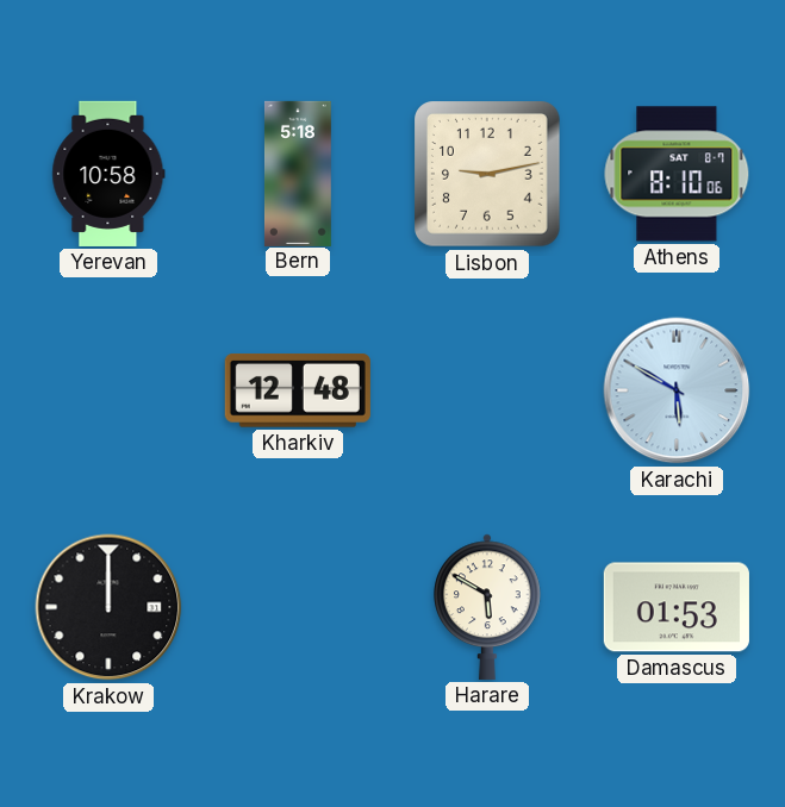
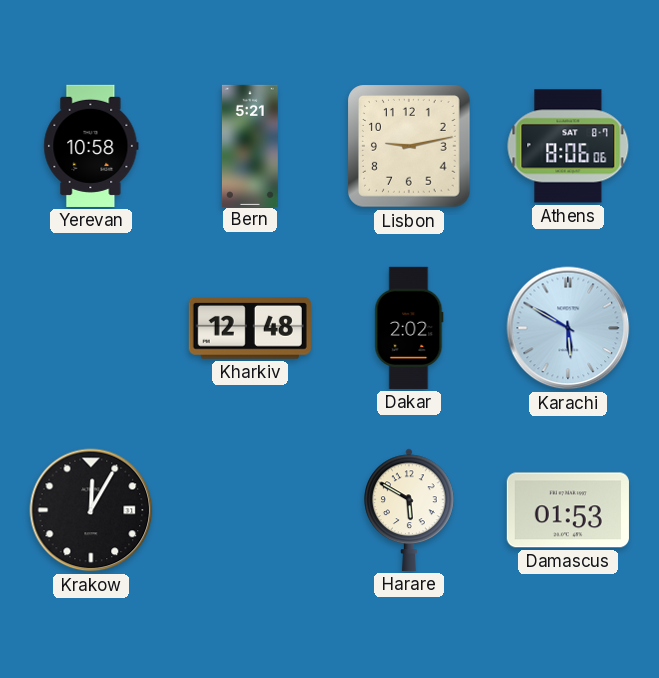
Bern: 5:18 -> 5:21
Athens: 8:10 -> 8:06
Dakar: none -> 2:02
Krakow: 12:00 -> 12:05
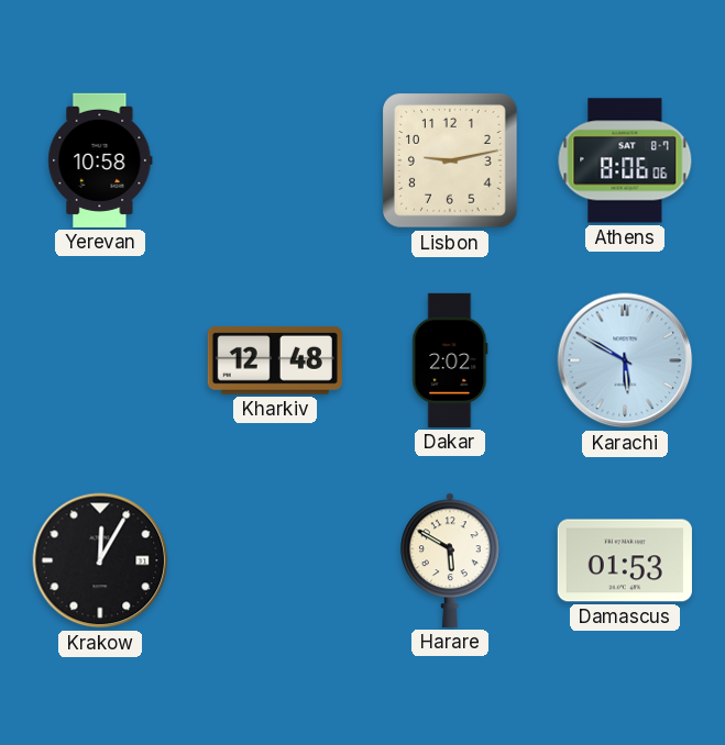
Bern: 5:21 -> none
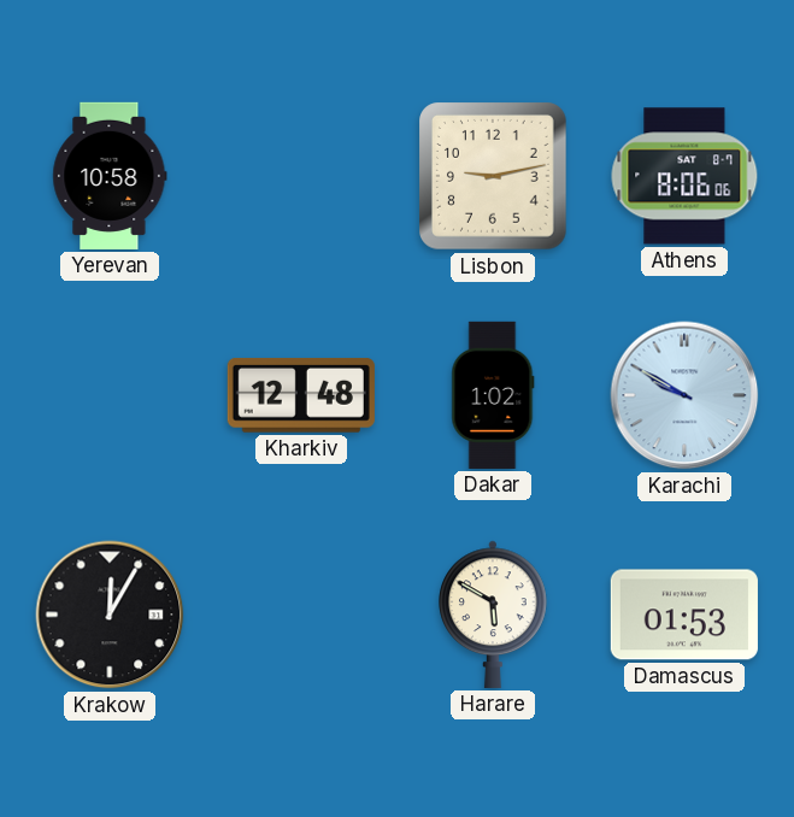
Dakar: 2:02 -> 1:02
Karachi: 5:50 -> 9:50
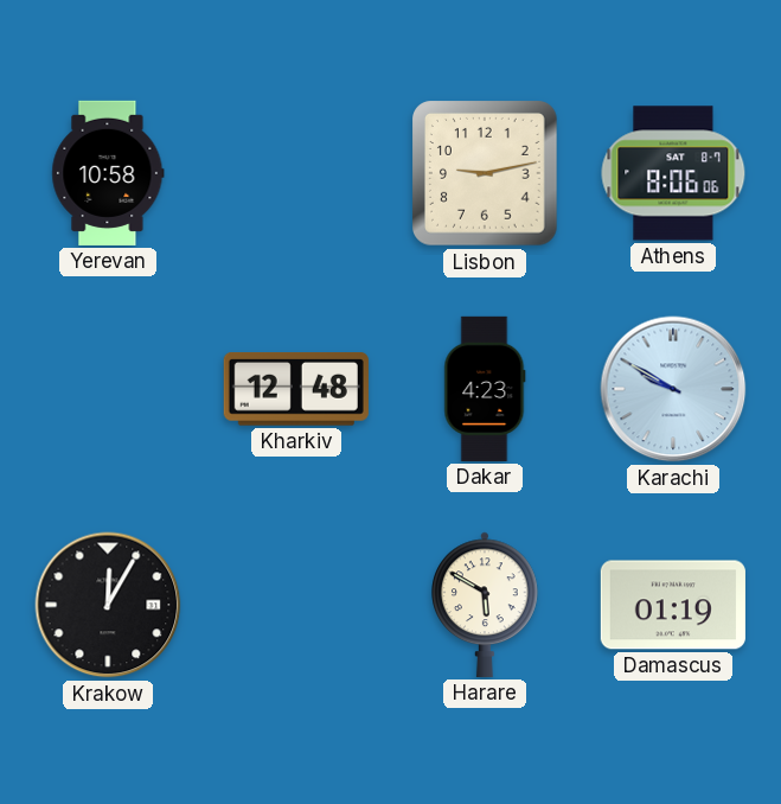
Dakar: 1:02 -> 4:23
Damascus: 01:53 -> 01:19
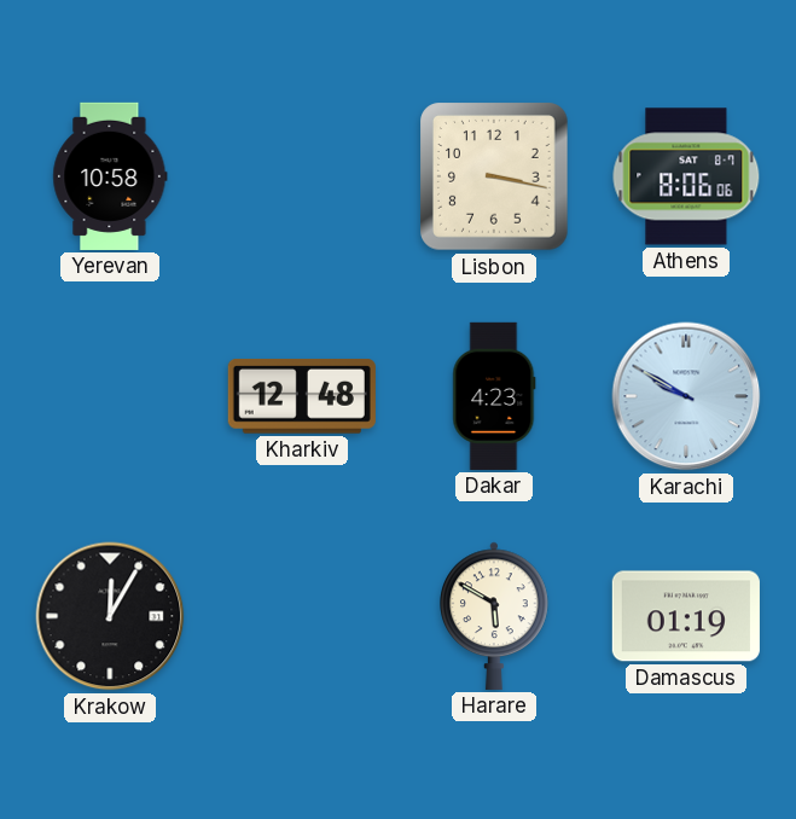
Lisbon: 9:13 -> 3:17
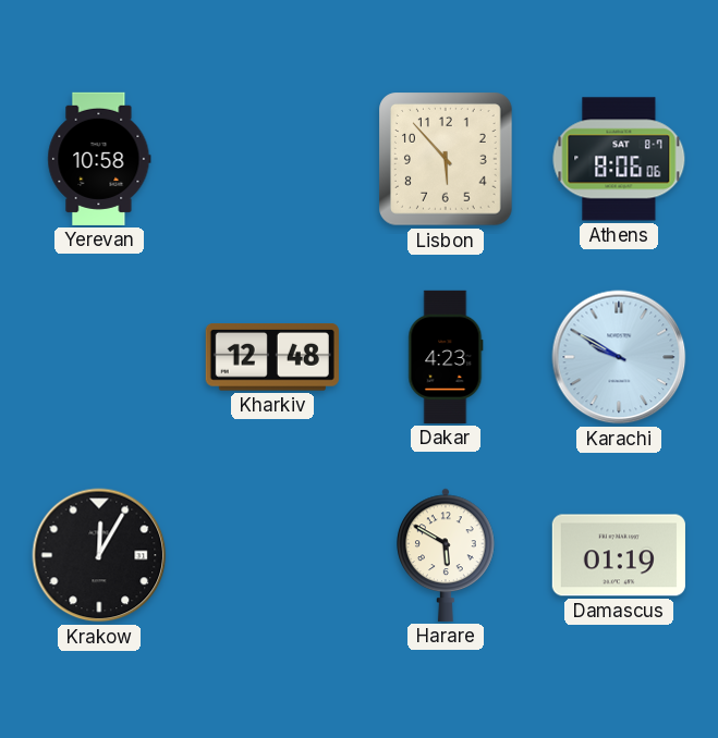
Lisbon: 3:17 -> 5:53
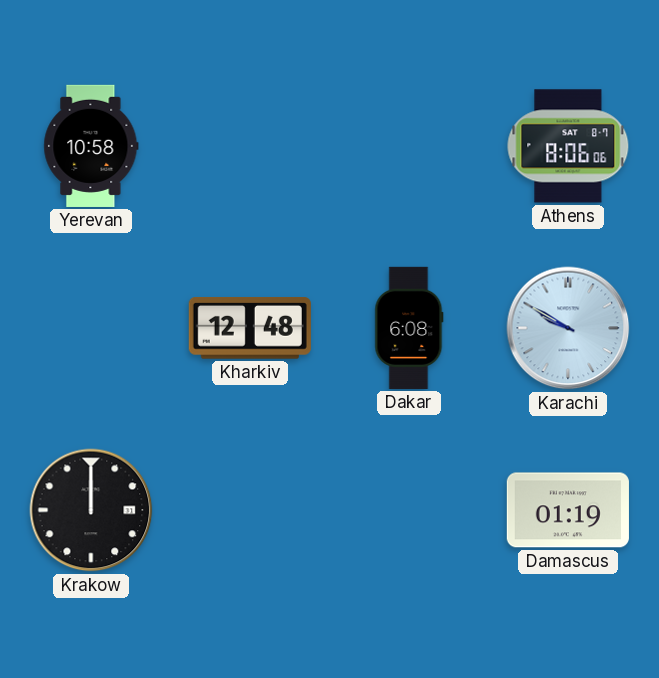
Lisbon: 5:53 -> none
Dakar: 4:23 -> 6:08
Krakow: 12:05 -> 12:00
Harare: 5:50 -> none
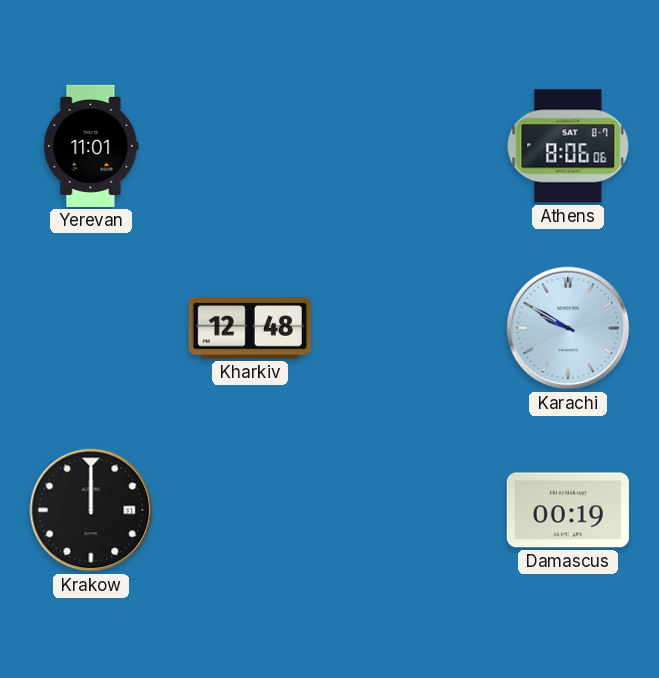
Yerevan: 10:58 -> 11:01
Dakar: 6:08 -> none
Damascus: 01:19 -> 00:19
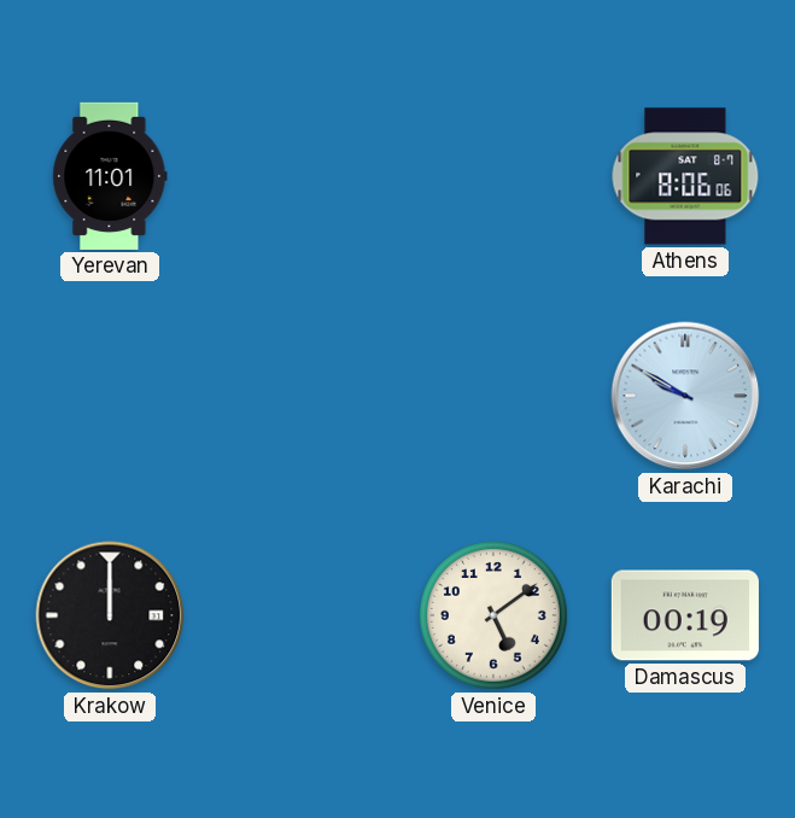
Kharkiv: 12:48 -> none
Venice: none -> 5:09
